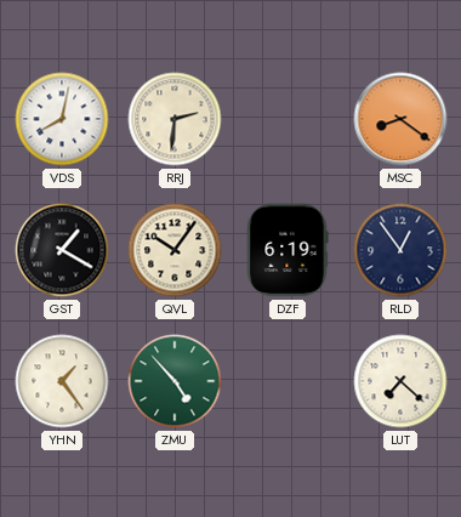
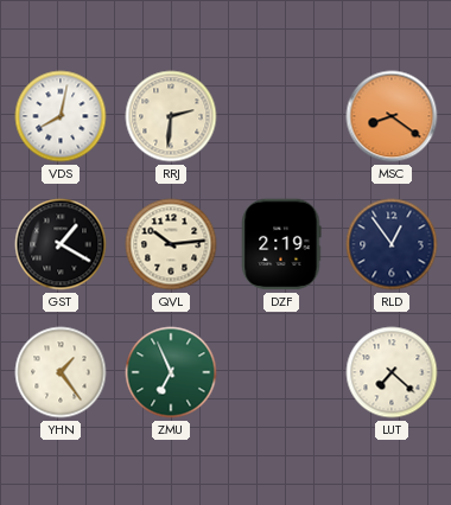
QVL: 10:06 -> 10:14
DZF: 6:19 -> 2:19
ZMU: 4:53 -> 6:56
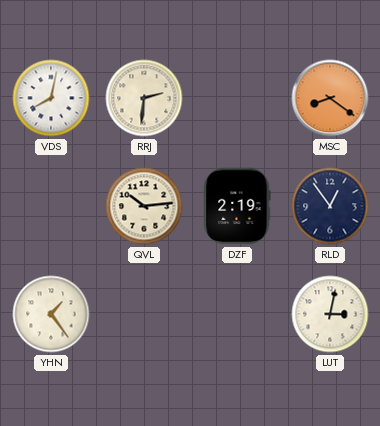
GST: 1:20 -> none
ZMU: 6:56 -> none
LUT: 7:22 -> 3:02
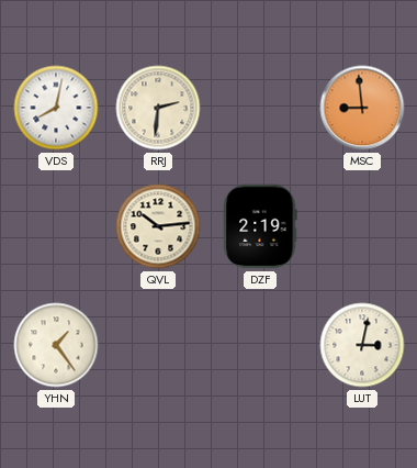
MSC: 8:21 -> 8:59
RLD: 12:54 -> none
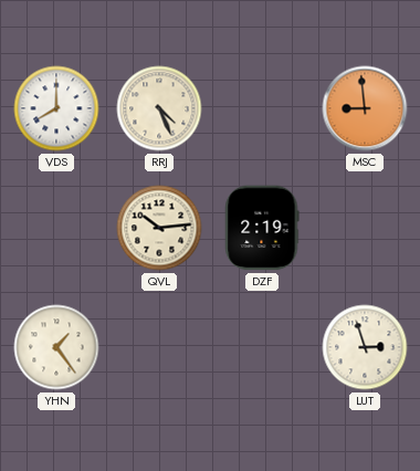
VDS: 8:02 -> 8:00
RRJ: 2:31 -> 4:26
LUT: 3:02 -> 2:57
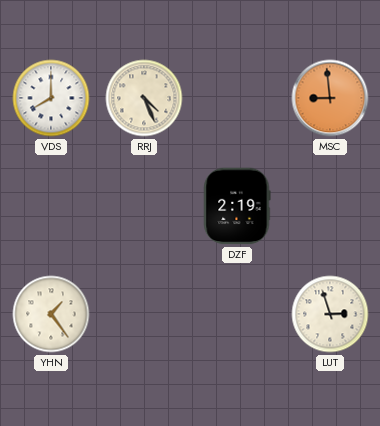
QVL: 10:14 -> none
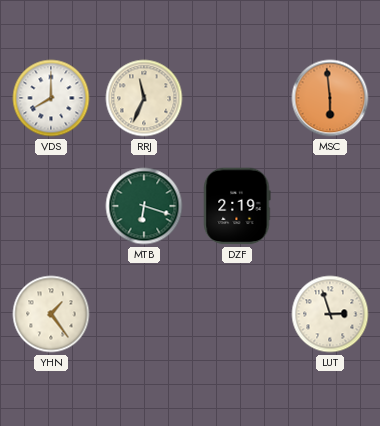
RRJ: 4:26 -> 11:34
MSC: 8:59 -> 5:59
MTB: none -> 6:18
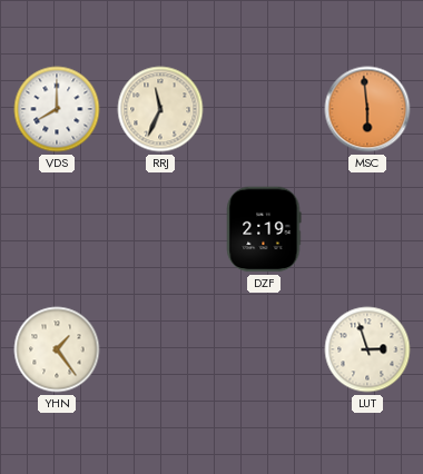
MTB: 6:18 -> none
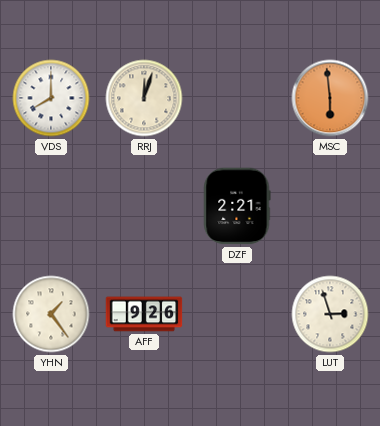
RRJ: 11:34 -> 12:03
DZF: 2:19 -> 2:21
AFF: none -> 9:26
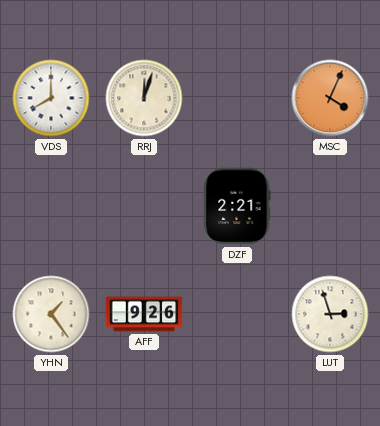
MSC: 5:59 -> 4:04
